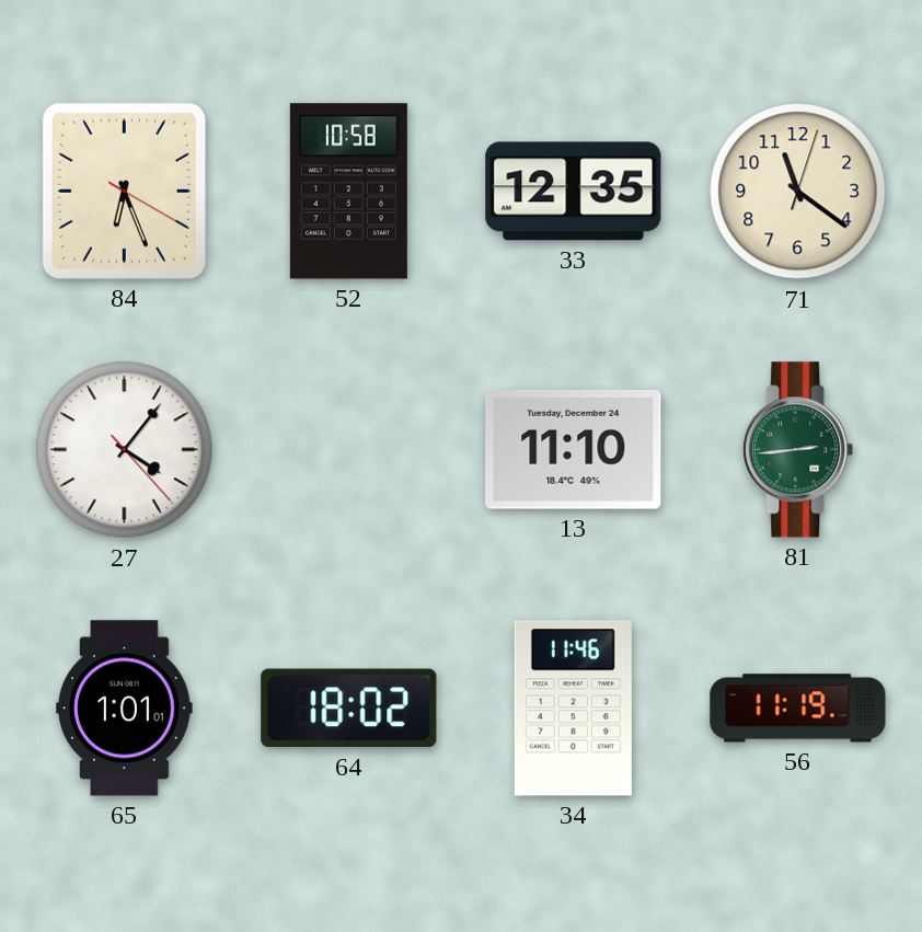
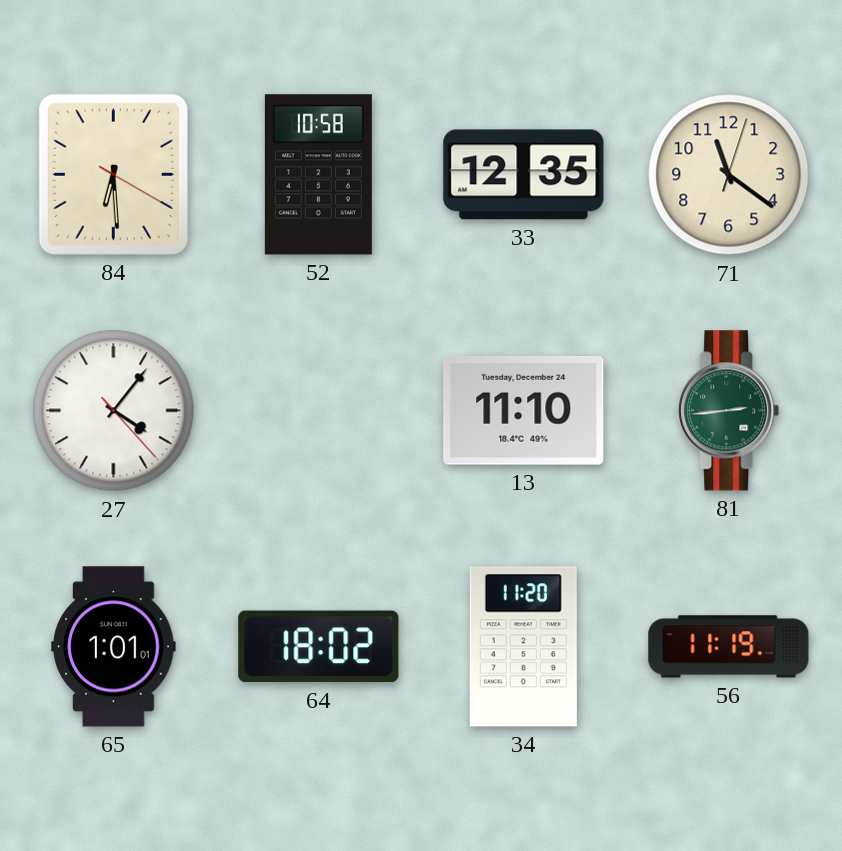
84: 6:26 -> 6:29
34: 11:46 -> 11:20
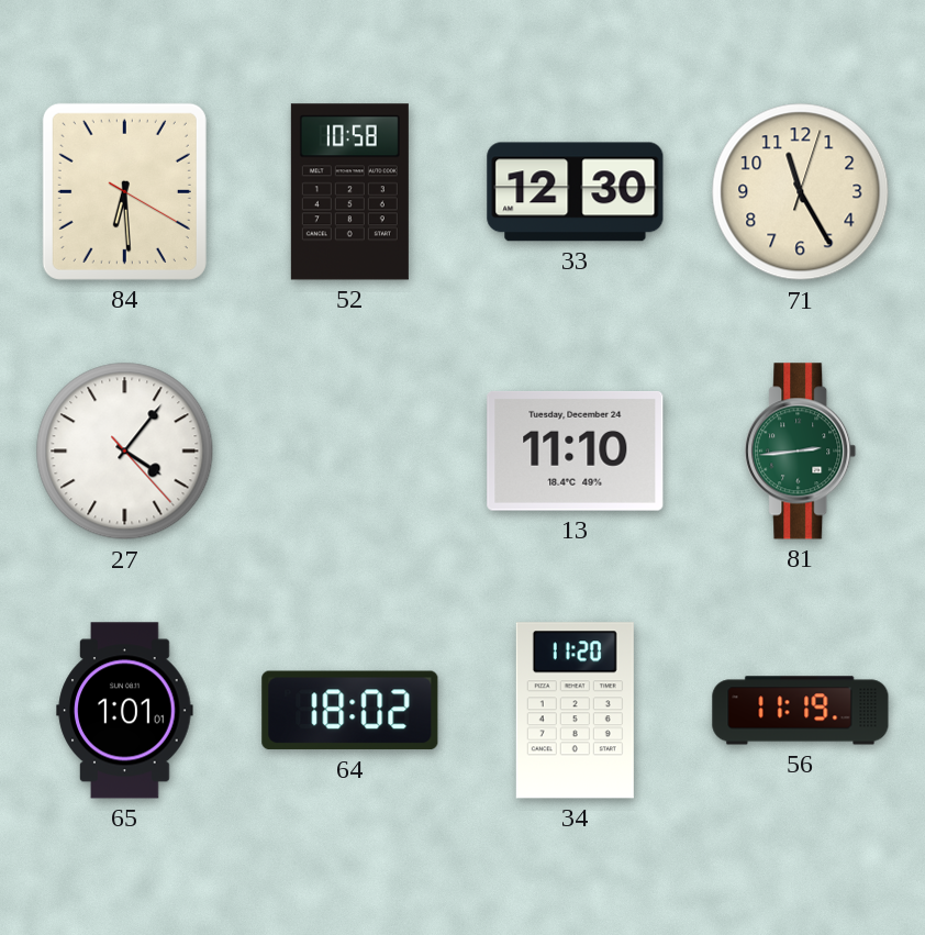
33: 12:35 -> 12:30
71: 11:21 -> 11:25
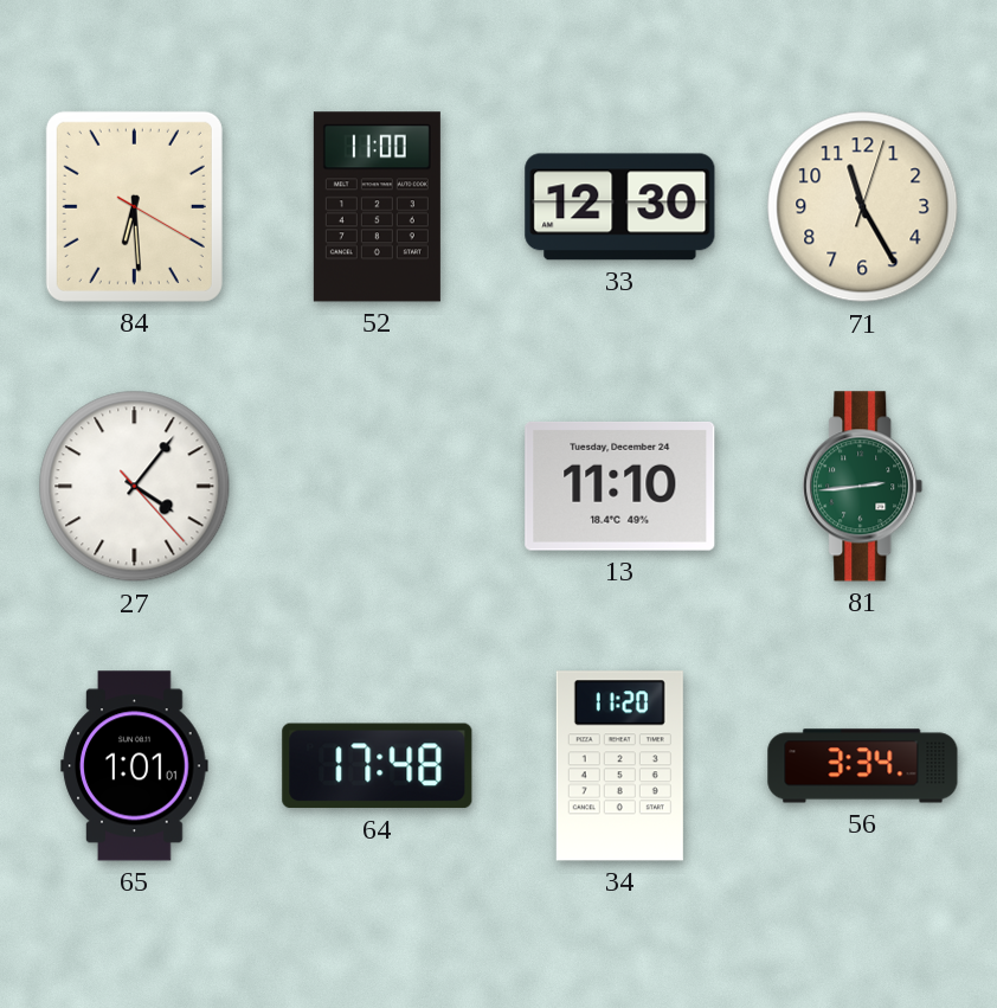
52: 10:58 -> 11:00
64: 18:02 -> 17:48
56: 11:19 -> 3:34
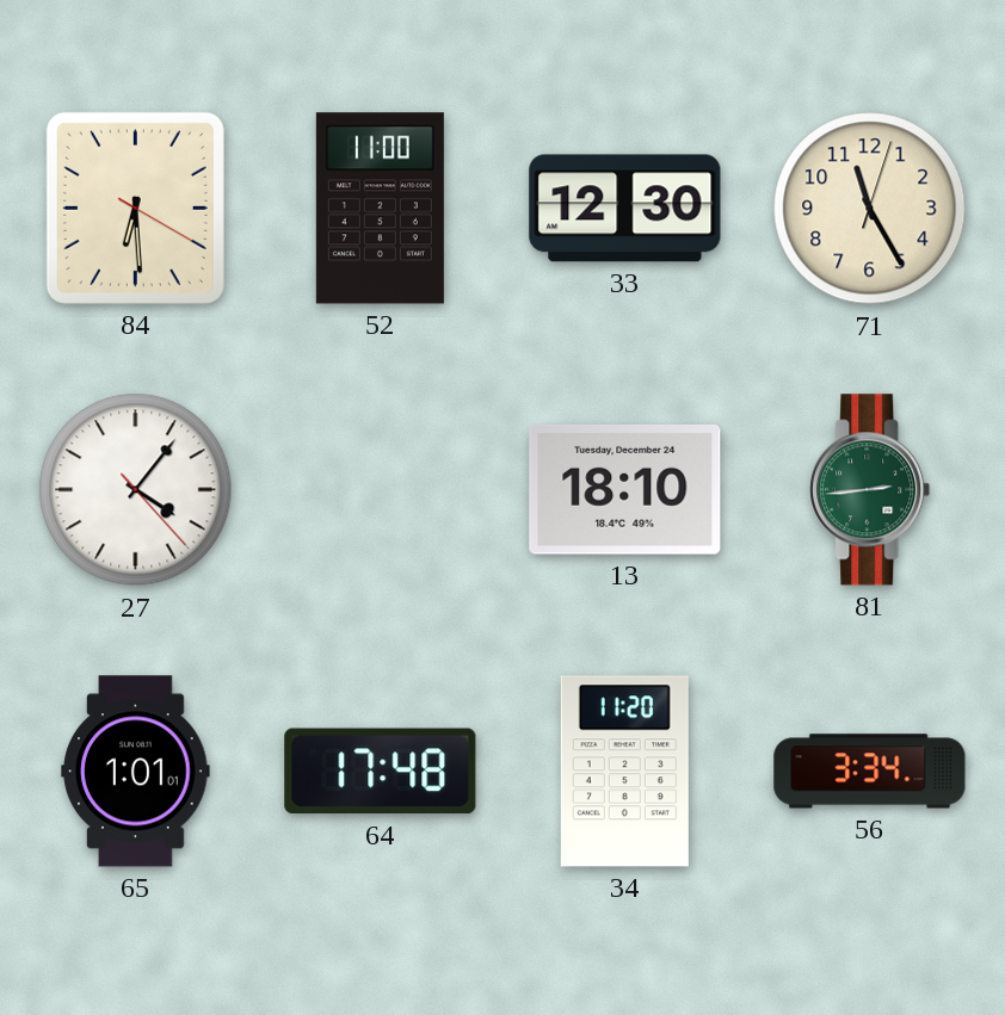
13: 11:10 -> 18:10
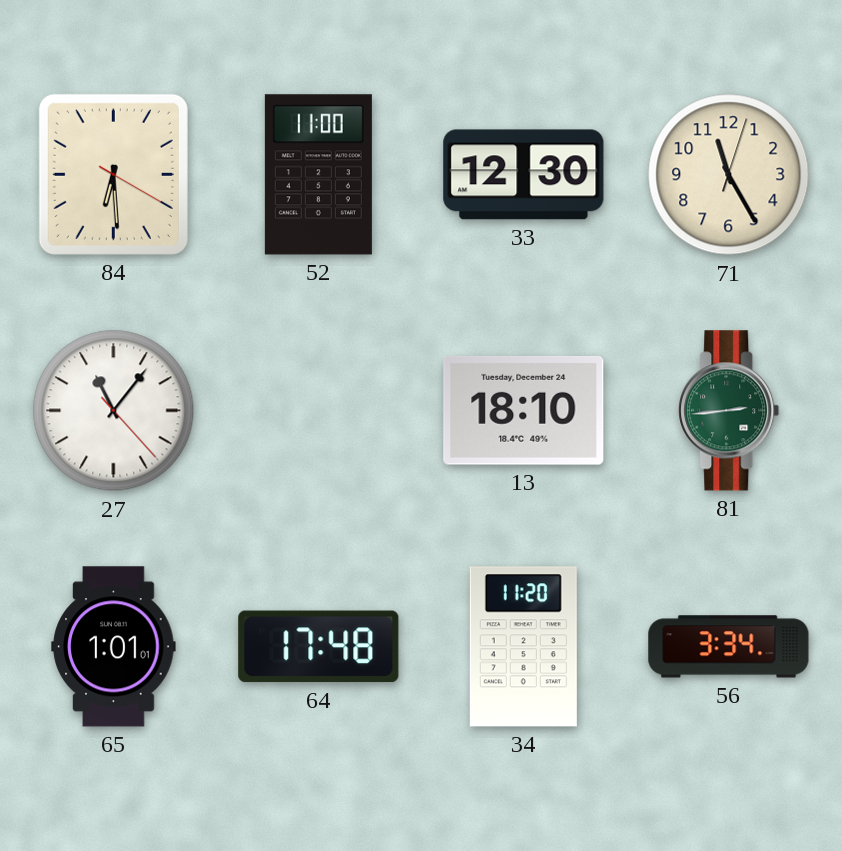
27: 4:06 -> 11:06
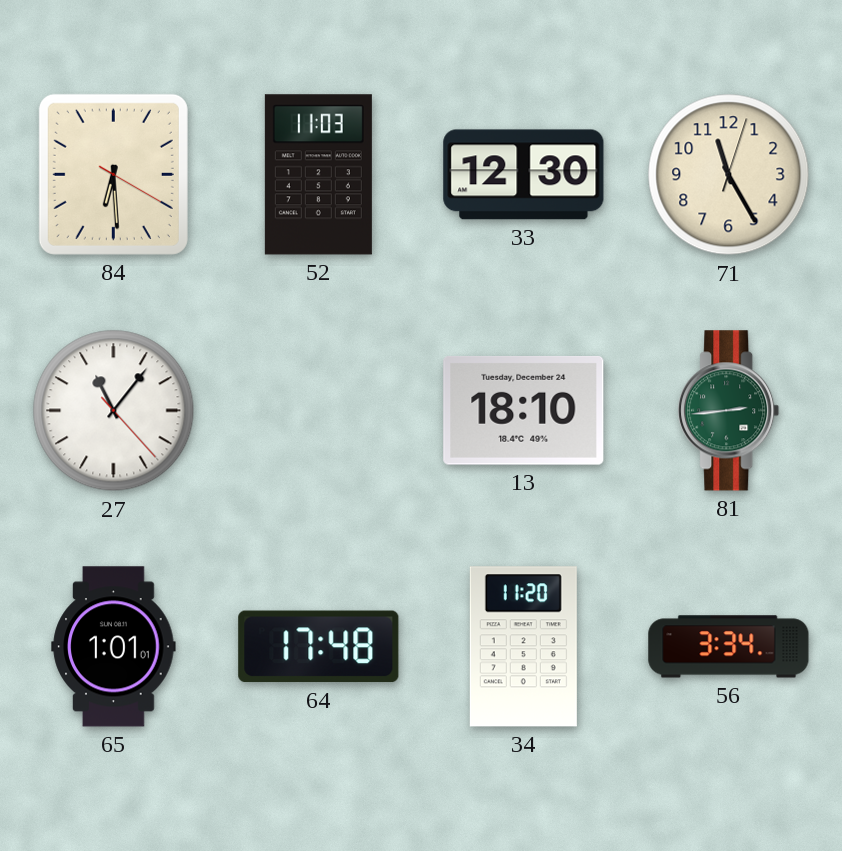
52: 11:00 -> 11:03
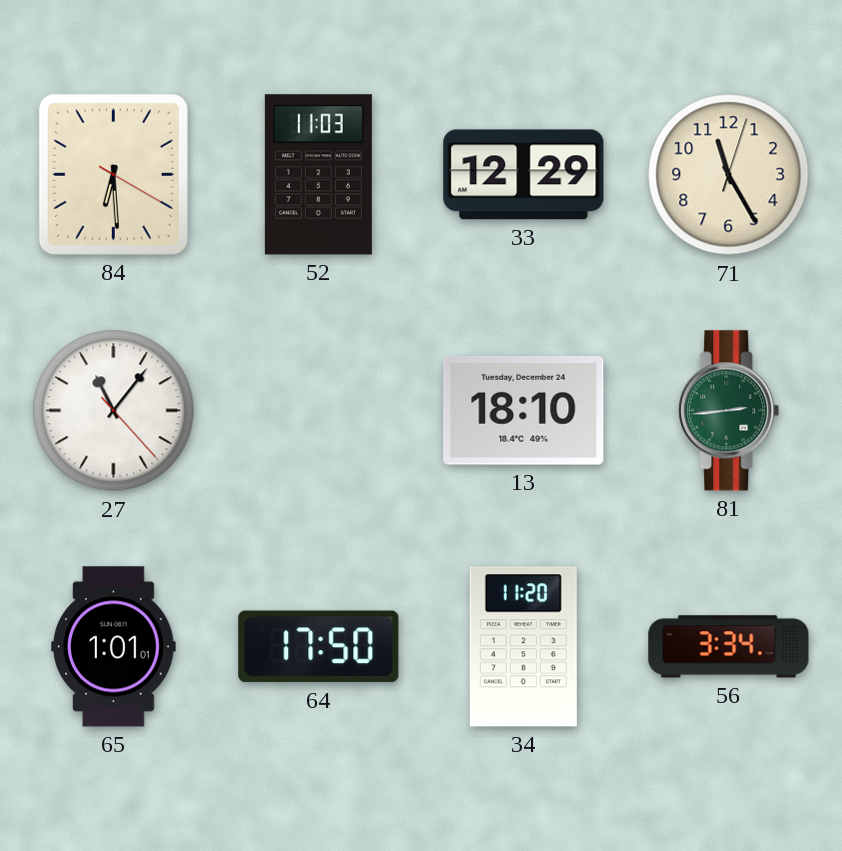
33: 12:30 -> 12:29
64: 17:48 -> 17:50
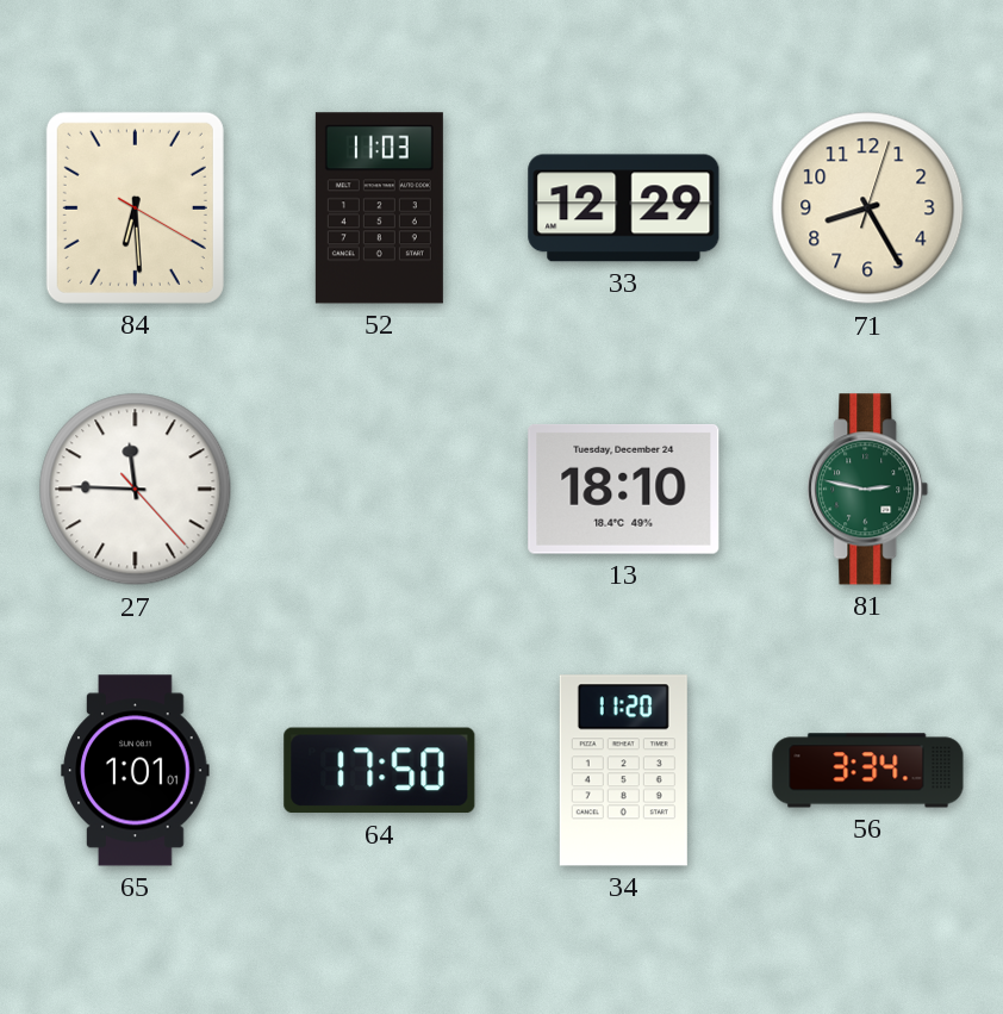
71: 11:25 -> 8:25
27: 11:06 -> 11:45
81: 2:44 -> 2:47
